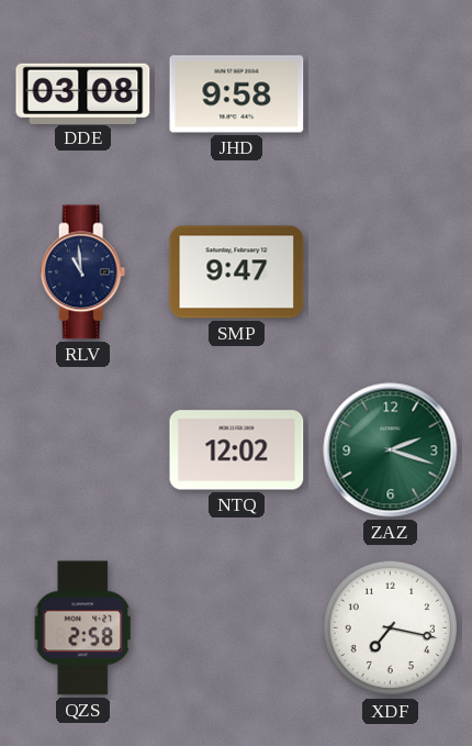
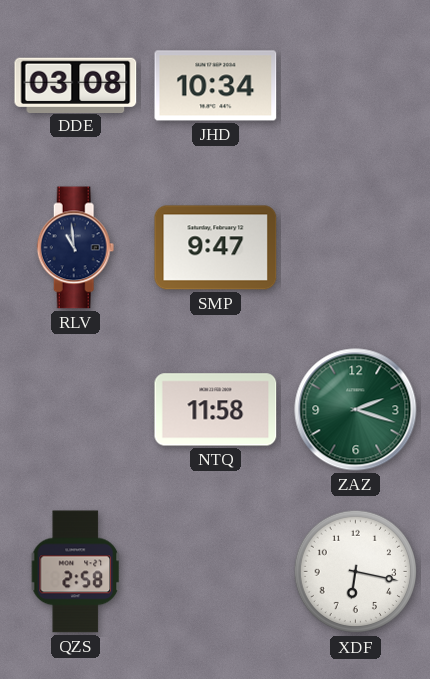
JHD: 9:58 -> 10:34
NTQ: 12:02 -> 11:58
XDF: 7:17 -> 6:17
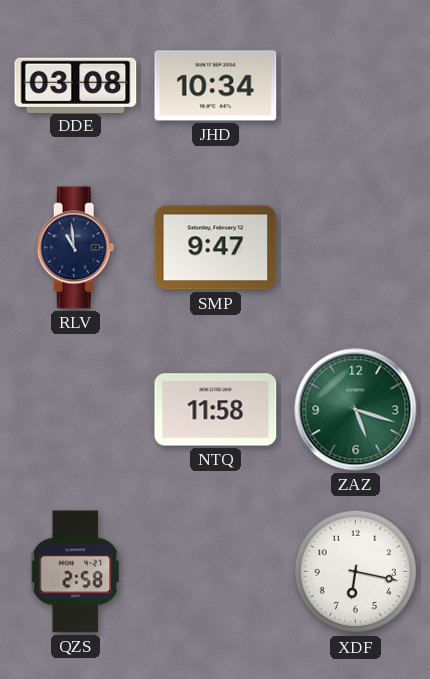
ZAZ: 2:18 -> 5:18
